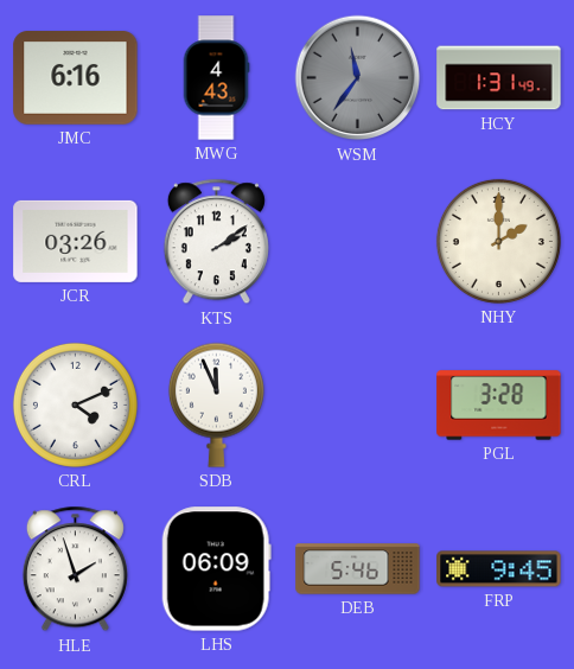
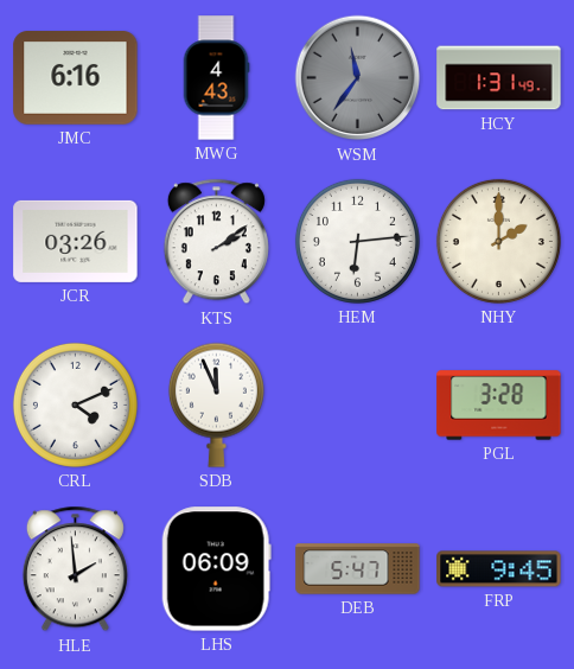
HEM: none -> 6:14
HLE: 1:57 -> 1:59
DEB: 5:46 -> 5:47
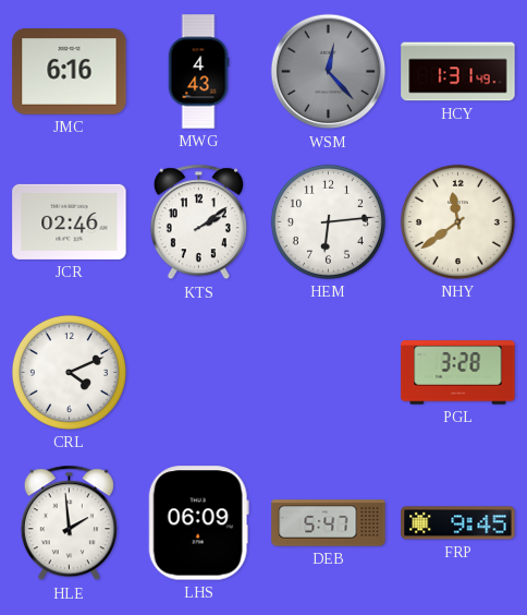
WSM: 11:36 -> 12:23
JCR: 03:26 -> 02:46
NHY: 2:00 -> 11:39
SDB: 11:56 -> none
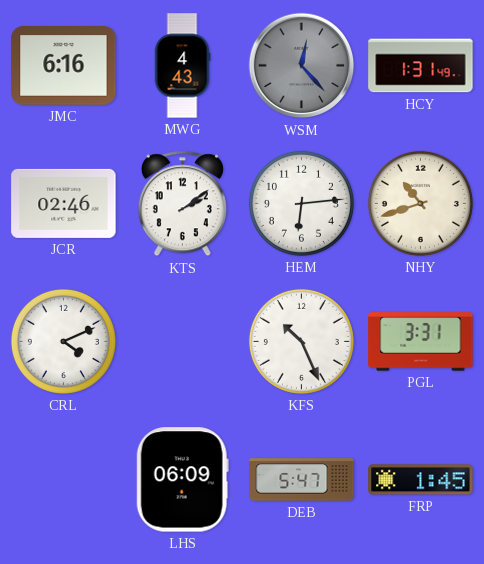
NHY: 11:39 -> 10:42
KFS: none -> 10:26
PGL: 3:28 -> 3:31
HLE: 1:59 -> none
FRP: 9:45 -> 1:45
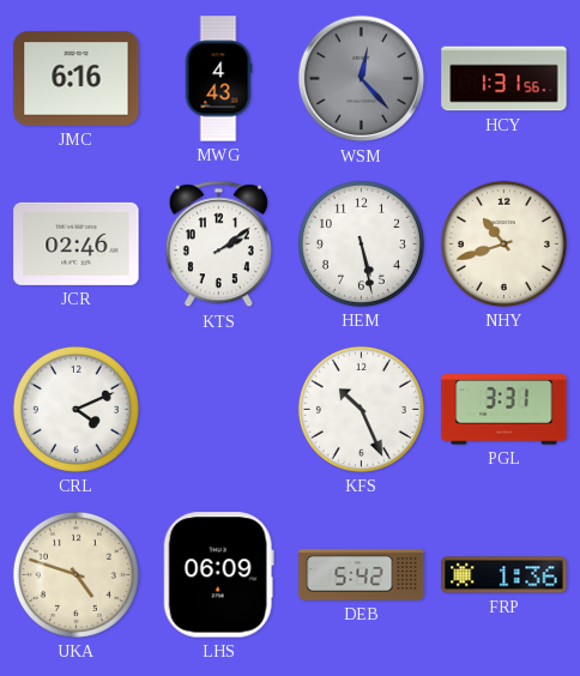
HCY: 1:31:49 -> 1:31:56
HEM: 6:14 -> 5:28
UKA: none -> 4:48
DEB: 5:47 -> 5:42
FRP: 1:45 -> 1:36
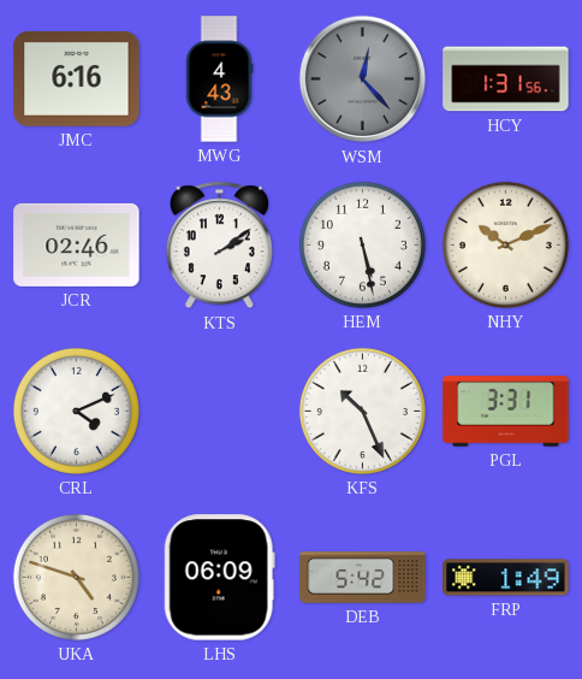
NHY: 10:42 -> 10:11
FRP: 1:36 -> 1:49
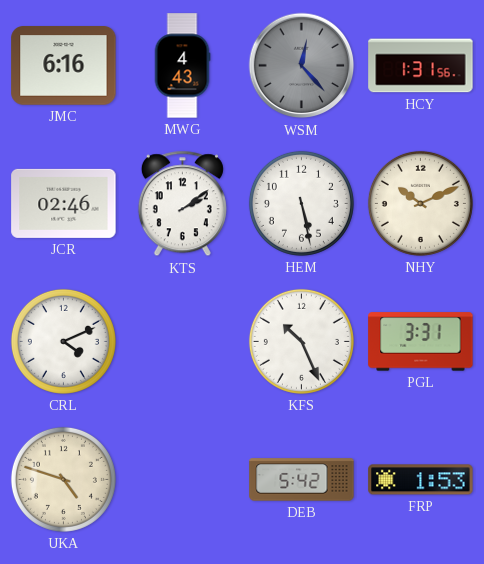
LHS: 06:09 -> none
FRP: 1:49 -> 1:53
